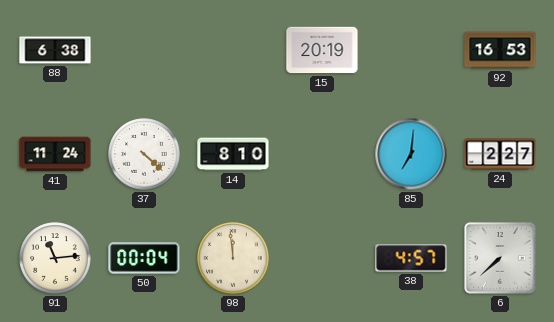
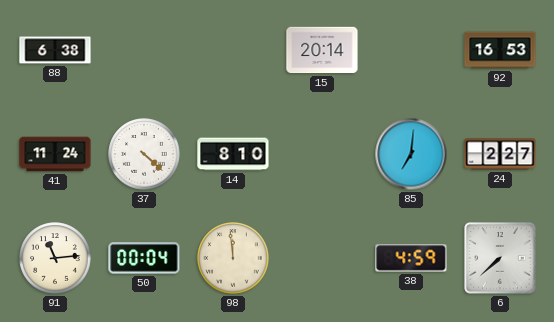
15: 20:19 -> 20:14
38: 4:57 -> 4:59
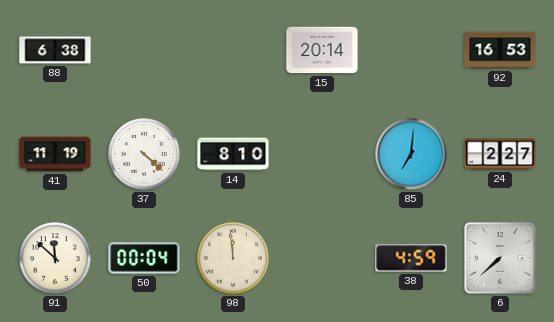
41: 11:24 -> 11:19
91: 11:14 -> 11:52
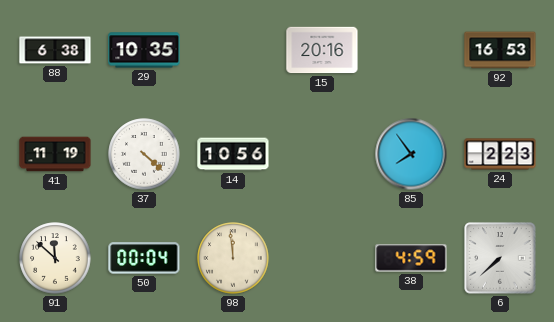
29: none -> 10:35
15: 20:14 -> 20:16
14: 8:10 -> 10:56
85: 7:01 -> 7:54
24: 2:27 -> 2:23
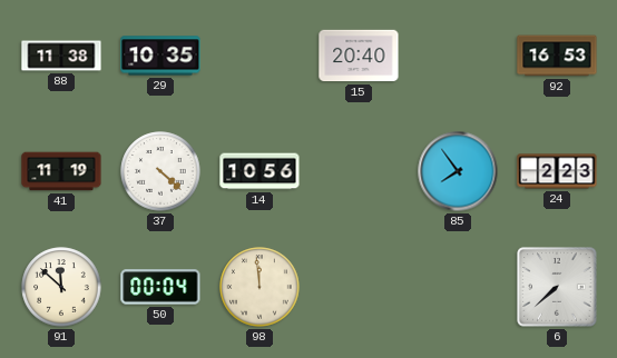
88: 6:38 -> 11:38
15: 20:16 -> 20:40
38: 4:59 -> none
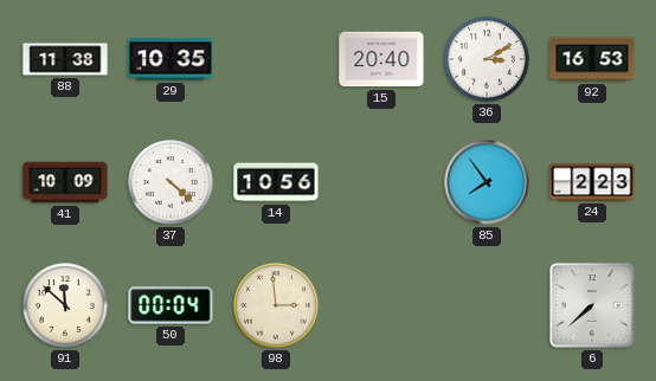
36: none -> 3:10
41: 11:19 -> 10:09
98: 11:59 -> 2:59
